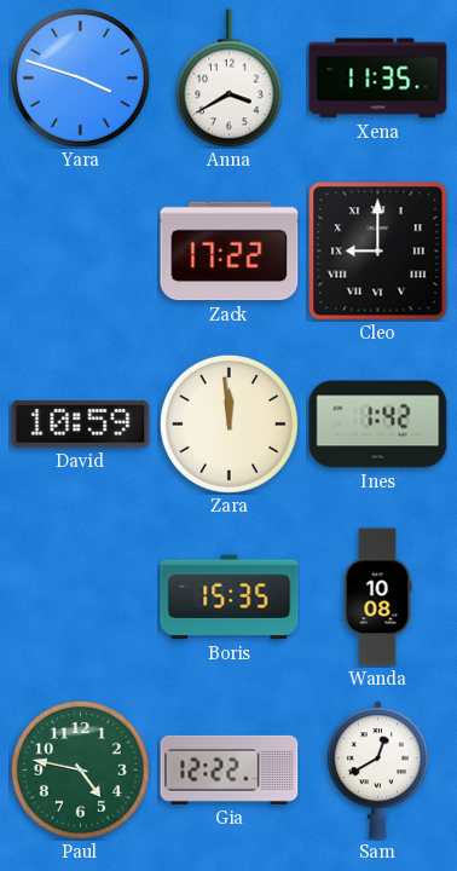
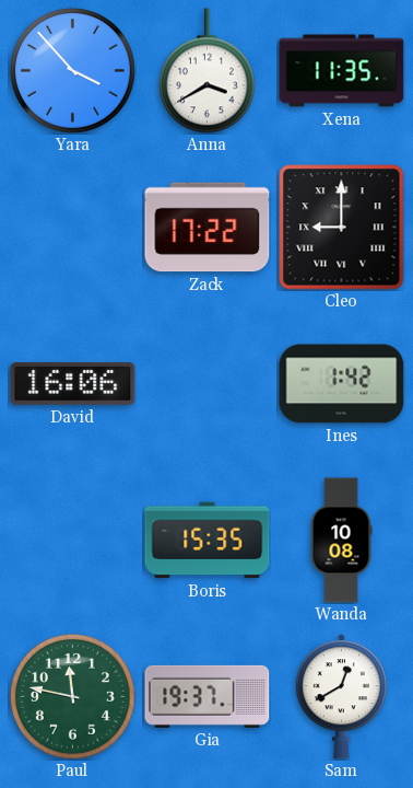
Yara: 3:48 -> 3:53
David: 10:59 -> 16:06
Zara: 11:59 -> none
Paul: 4:47 -> 11:47
Gia: 12:22 -> 19:37
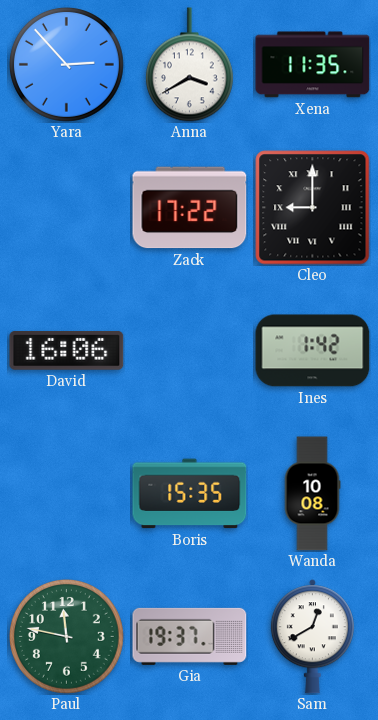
Yara: 3:53 -> 2:53
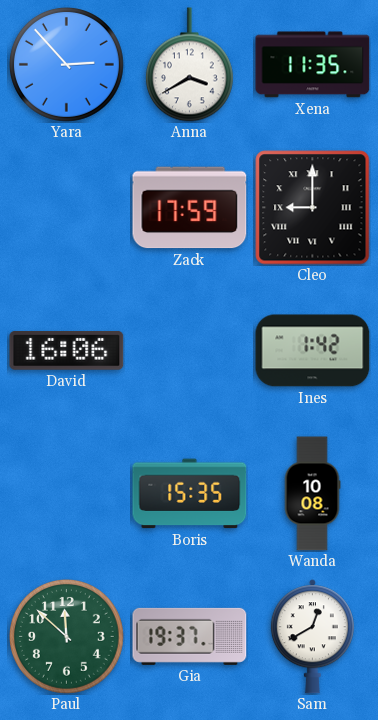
Zack: 17:22 -> 17:59
Paul: 11:47 -> 11:52
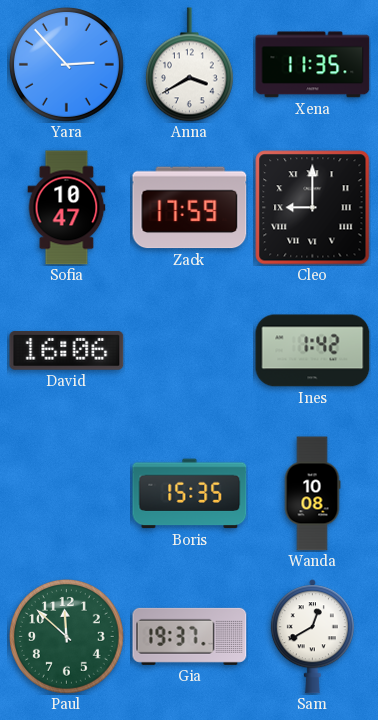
Sofia: none -> 10:47
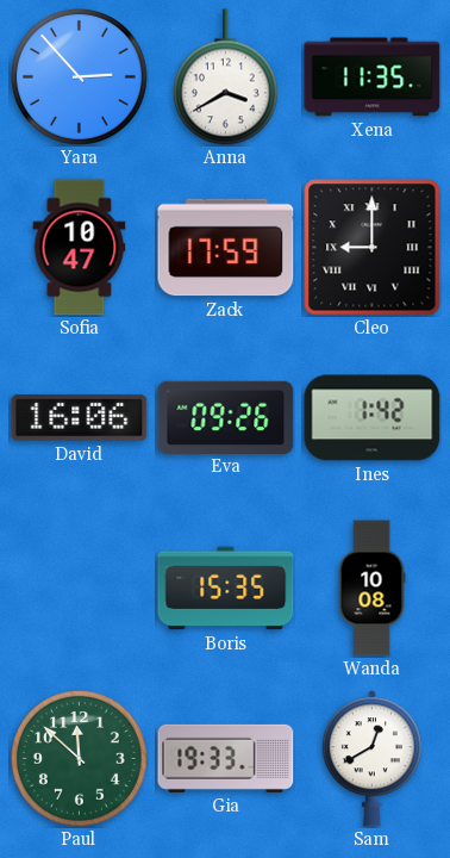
Eva: none -> 09:26
Gia: 19:37 -> 19:33
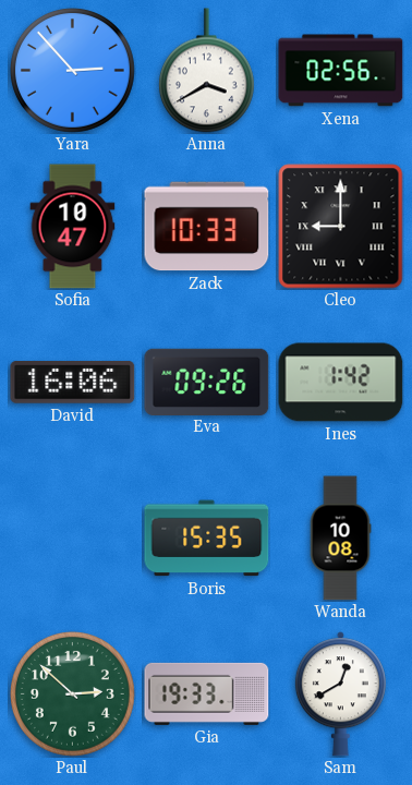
Xena: 11:35 -> 02:56
Zack: 17:59 -> 10:33
Paul: 11:52 -> 2:52
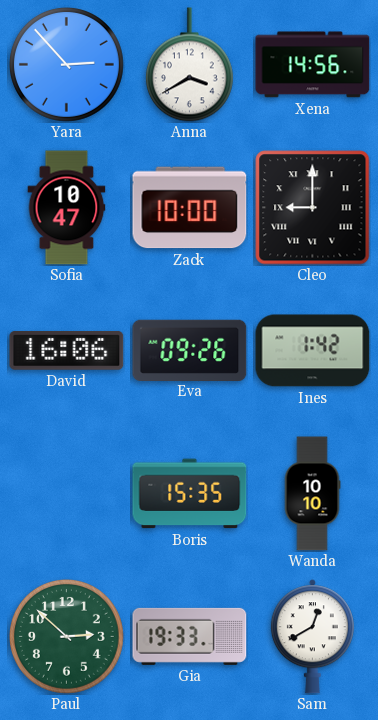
Xena: 02:56 -> 14:56
Zack: 10:33 -> 10:00
Wanda: 10:08 -> 10:10
